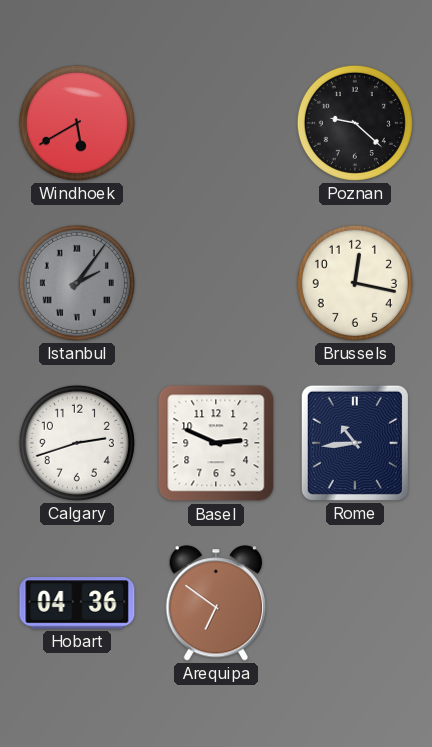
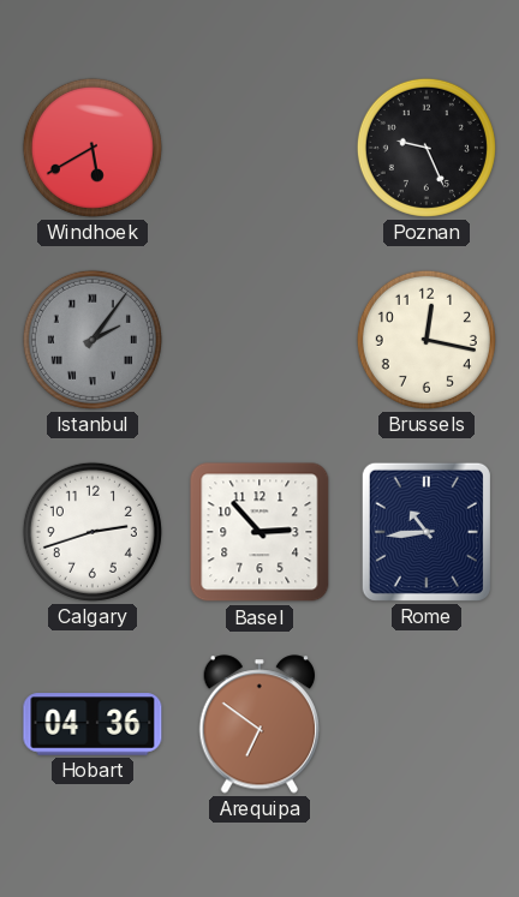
Poznan: 9:22 -> 9:26
Basel: 2:49 -> 2:53
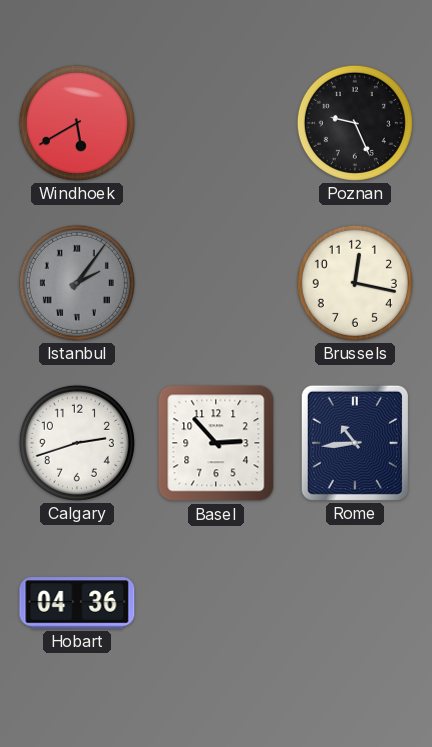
Arequipa: 6:51 -> none
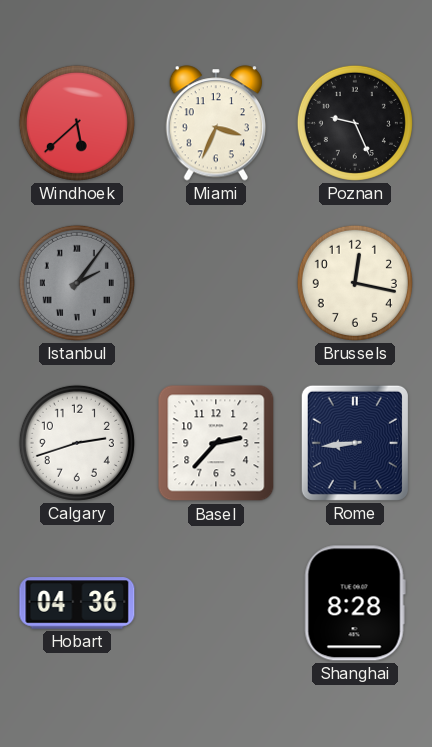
Windhoek: 5:40 -> 5:38
Miami: none -> 3:34
Basel: 2:53 -> 2:37
Rome: 10:44 -> 8:44
Shanghai: none -> 8:28
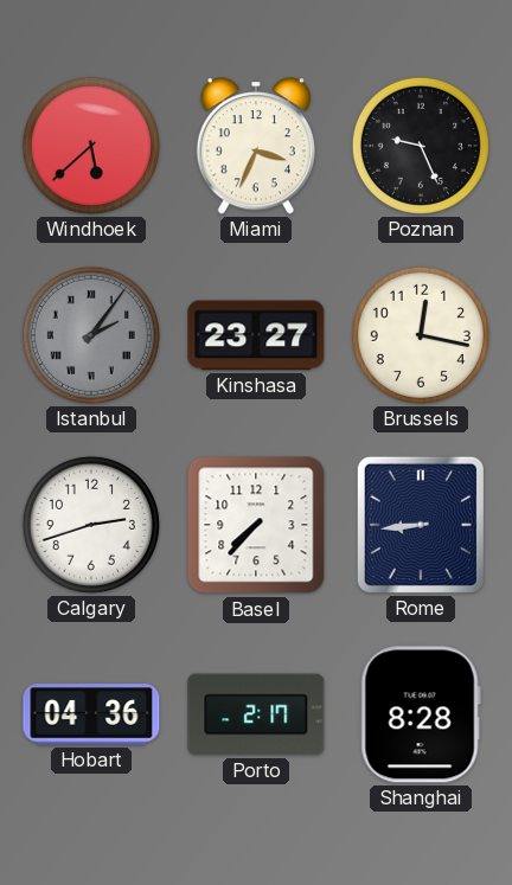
Kinshasa: none -> 23:27
Basel: 2:37 -> 7:37
Porto: none -> 2:17
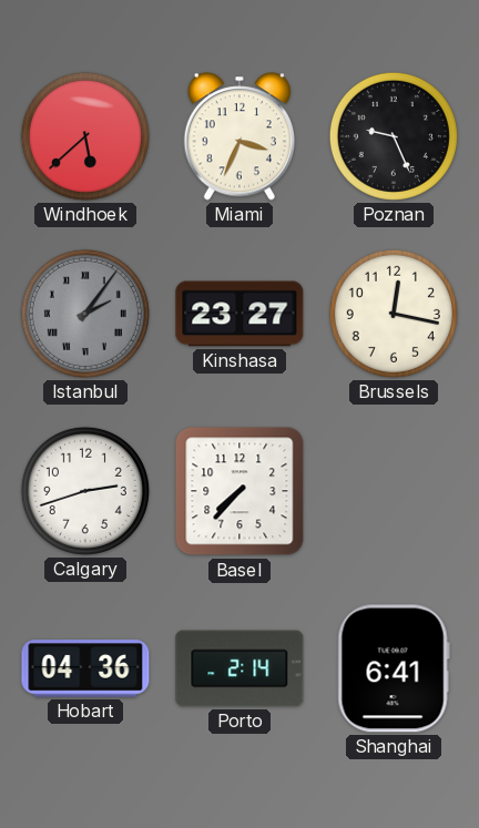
Rome: 8:44 -> none
Porto: 2:17 -> 2:14
Shanghai: 8:28 -> 6:41
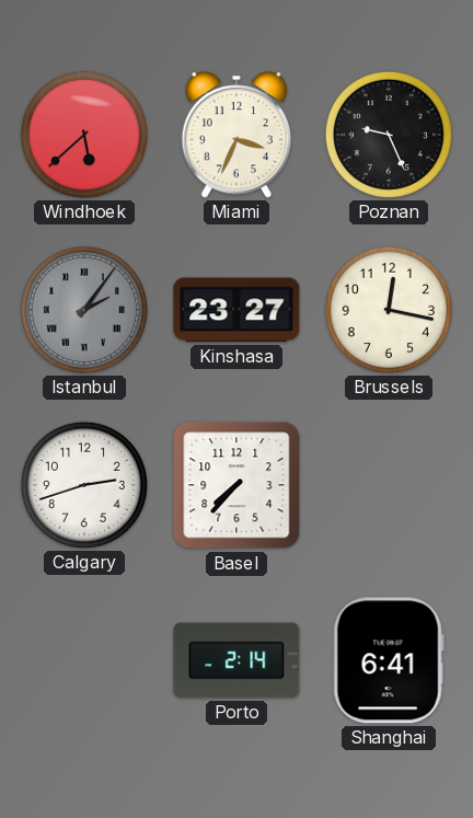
Hobart: 04:36 -> none
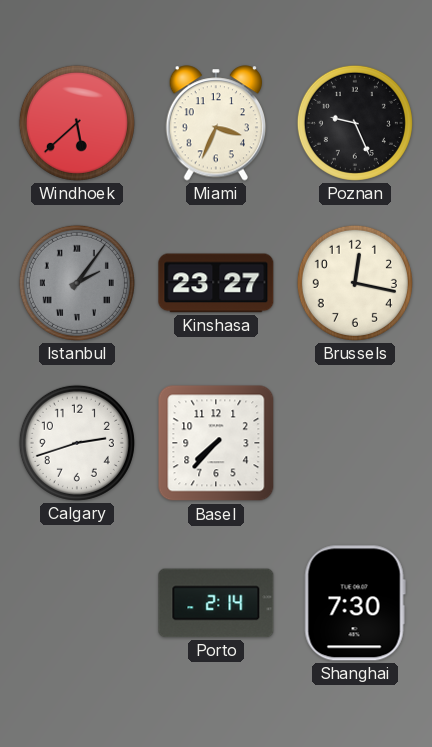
Shanghai: 6:41 -> 7:30
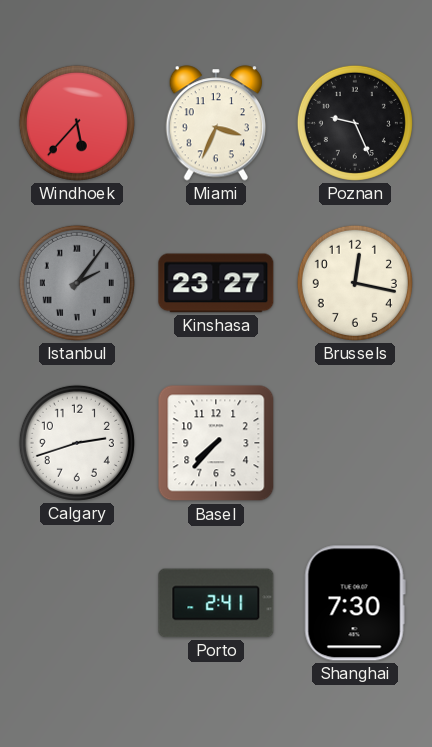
Windhoek: 5:38 -> 5:37
Porto: 2:14 -> 2:41
